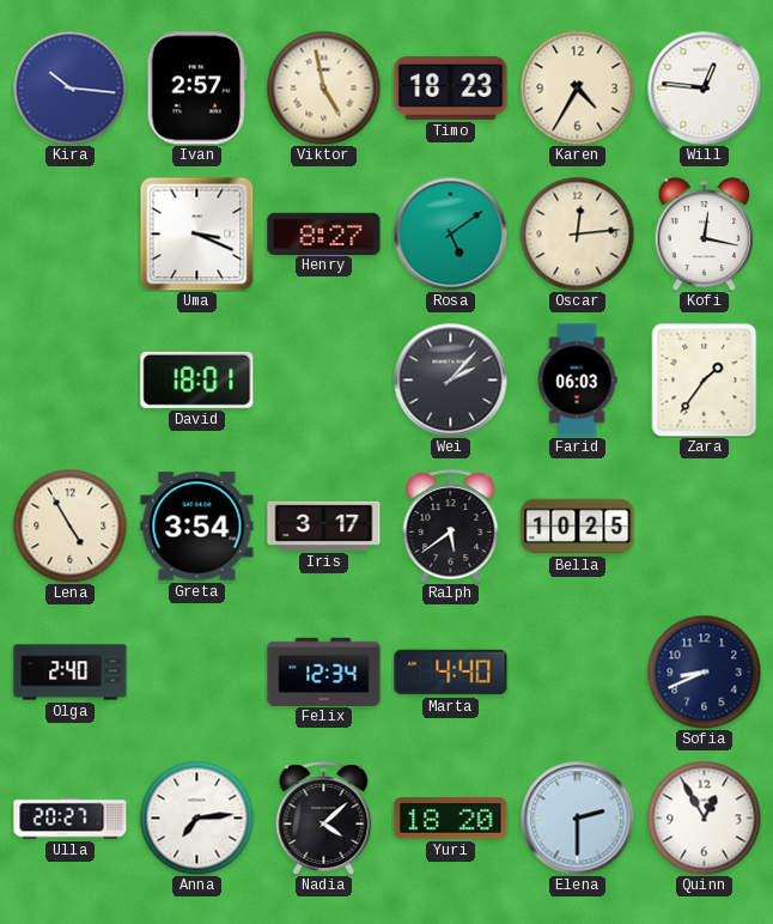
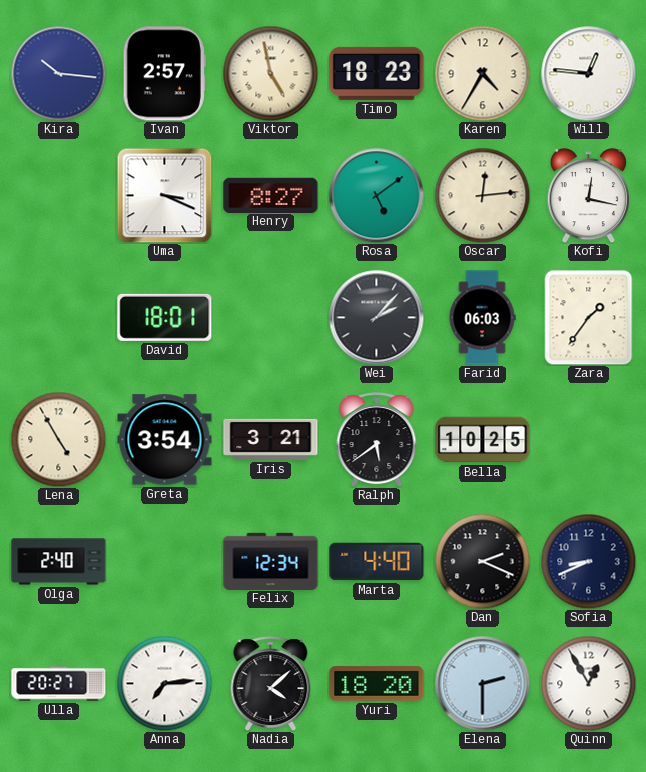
Iris: 3:17 -> 3:21
Dan: none -> 2:19
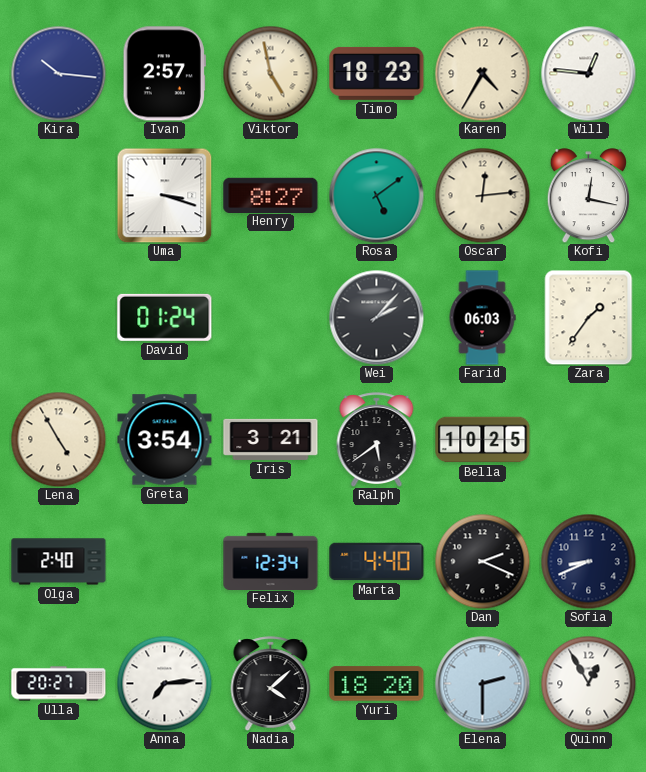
Uma: 3:19 -> 3:18
David: 18:01 -> 01:24
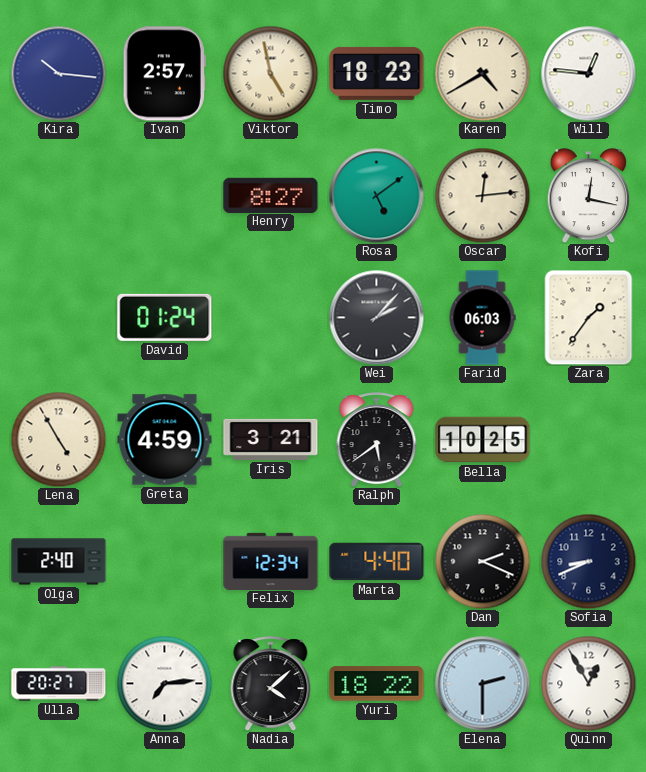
Karen: 4:35 -> 4:40
Uma: 3:18 -> none
Greta: 3:54 -> 4:59
Yuri: 18:20 -> 18:22
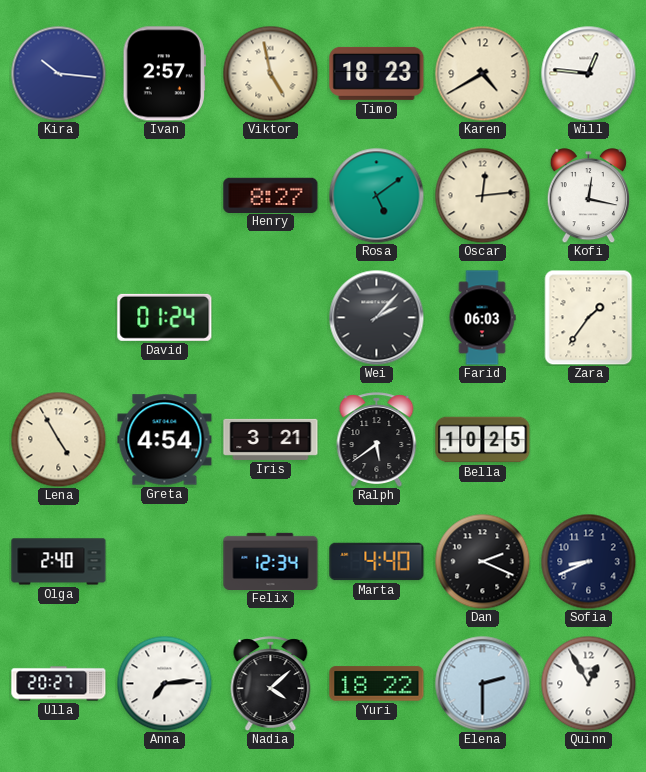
Greta: 4:59 -> 4:54
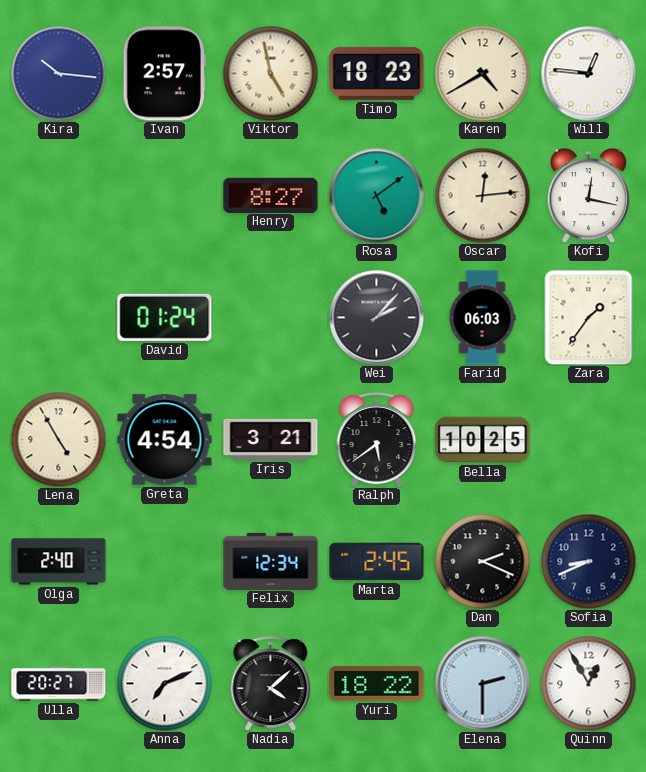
Marta: 4:40 -> 2:45
Anna: 7:14 -> 7:11
